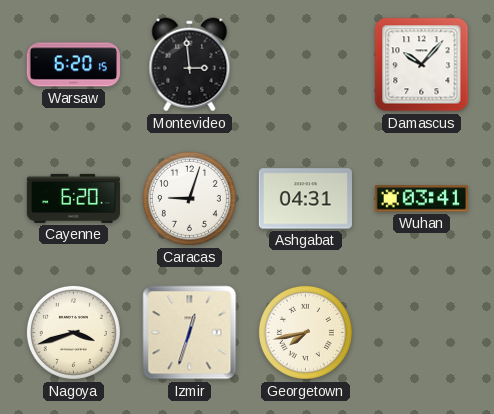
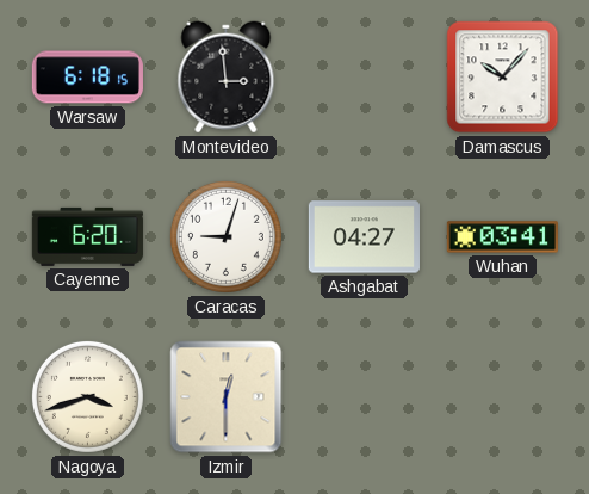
Warsaw: 6:20 -> 6:18
Ashgabat: 04:31 -> 04:27
Izmir: 12:33 -> 12:30
Georgetown: 7:43 -> none
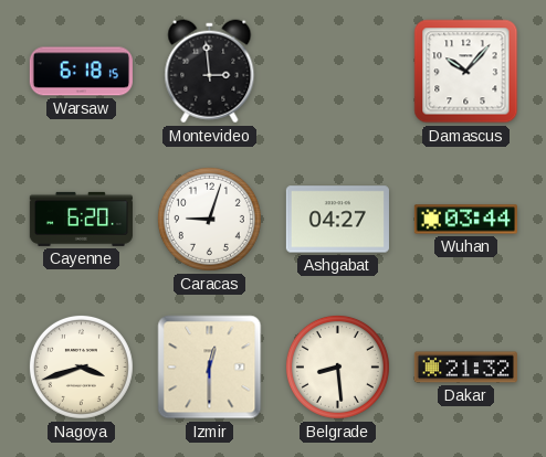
Wuhan: 03:41 -> 03:44
Belgrade: none -> 8:29
Dakar: none -> 21:32
